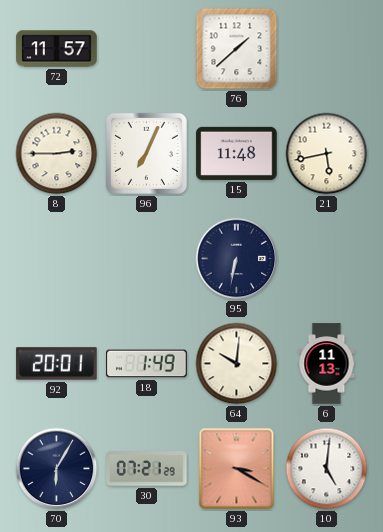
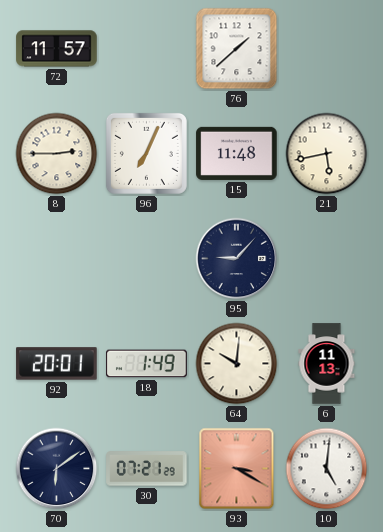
95: 6:32 -> 9:07
70: 6:05 -> 6:09
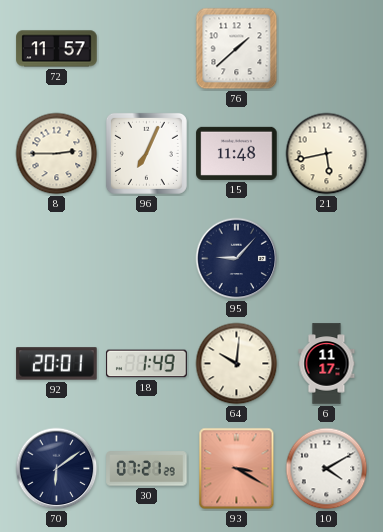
6: 11:13 -> 11:17
10: 5:01 -> 4:10
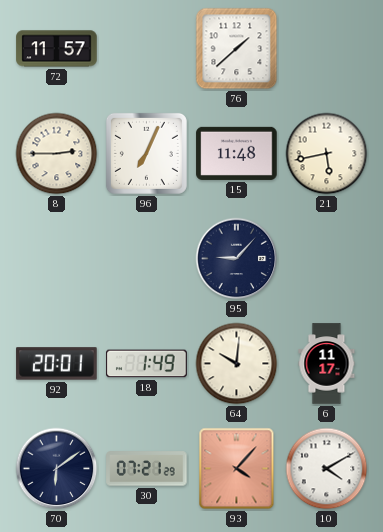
93: 3:20 -> 4:07
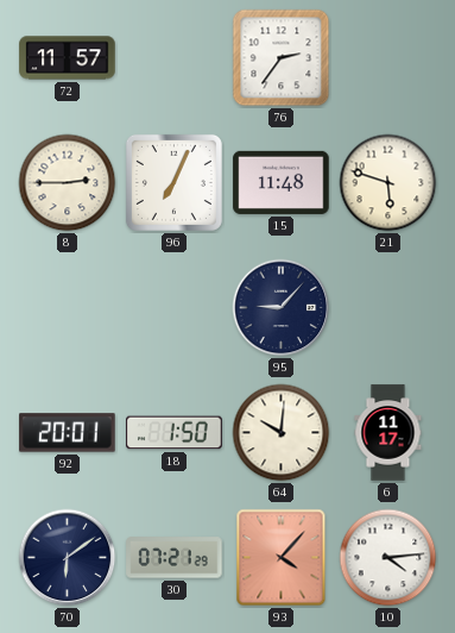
76: 1:38 -> 2:36
21: 5:43 -> 5:48
18: 1:49 -> 1:50
10: 4:10 -> 4:14
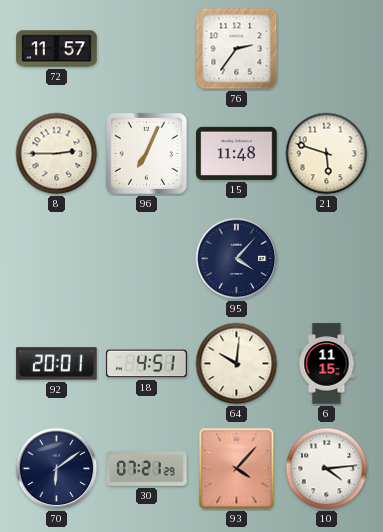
95: 9:07 -> 4:07
18: 1:50 -> 4:51
6: 11:17 -> 11:15
